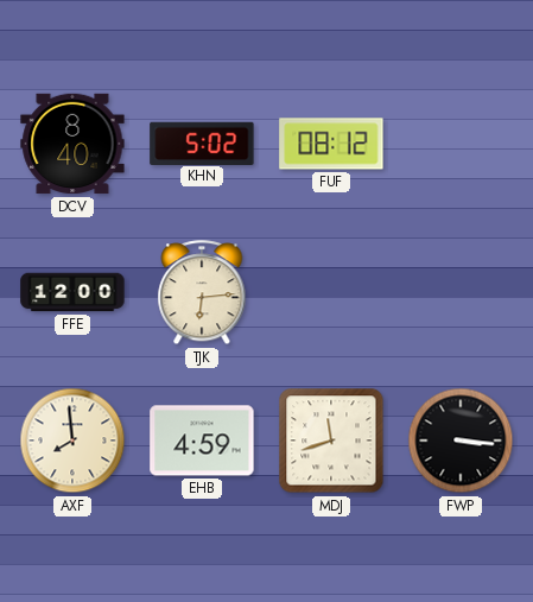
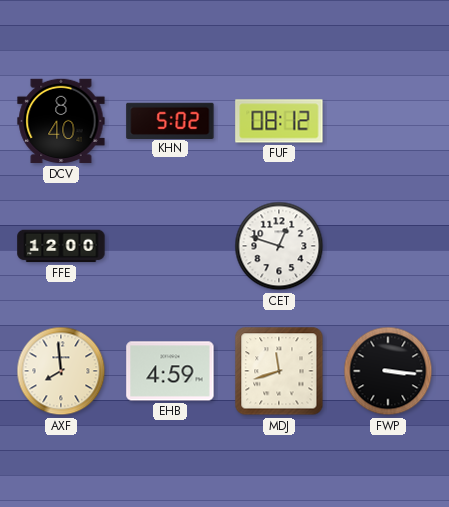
TJK: 6:14 -> none
CET: none -> 12:48
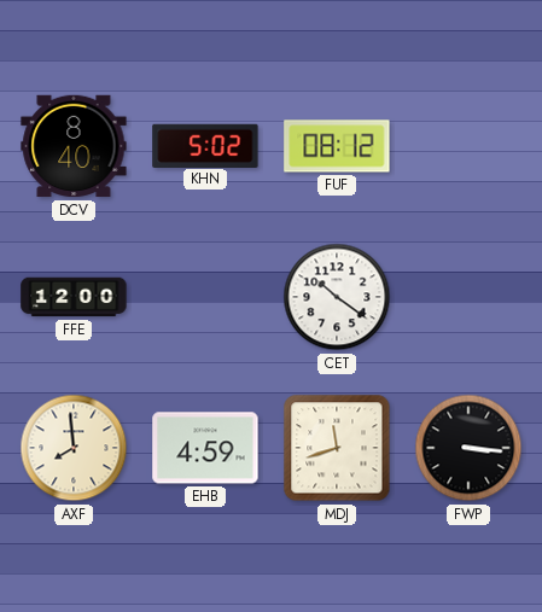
CET: 12:48 -> 10:21
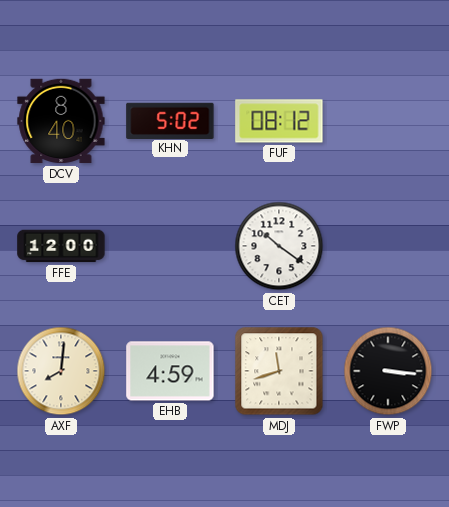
AXF: 7:59 -> 8:01
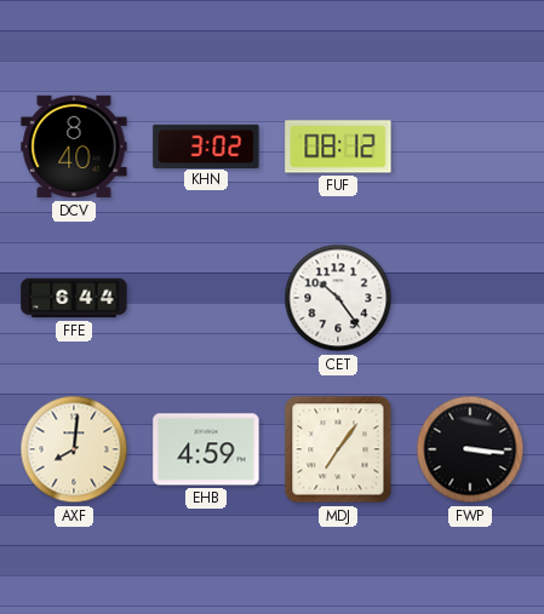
KHN: 5:02 -> 3:02
FFE: 12:00 -> 6:44
CET: 10:21 -> 10:24
MDJ: 11:42 -> 7:06
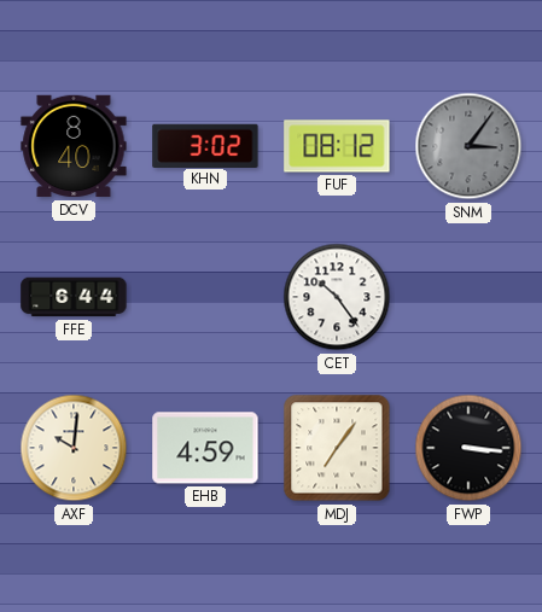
SNM: none -> 3:06
AXF: 8:01 -> 10:01
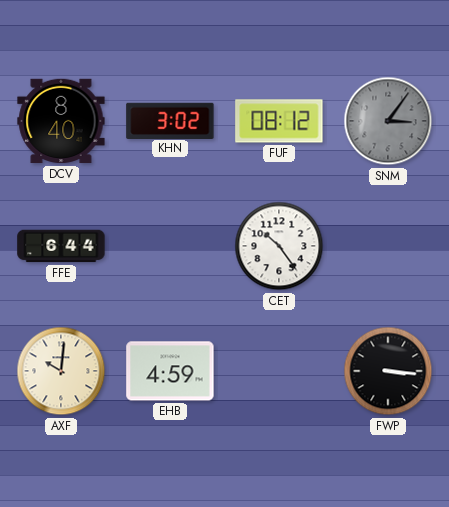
MDJ: 7:06 -> none
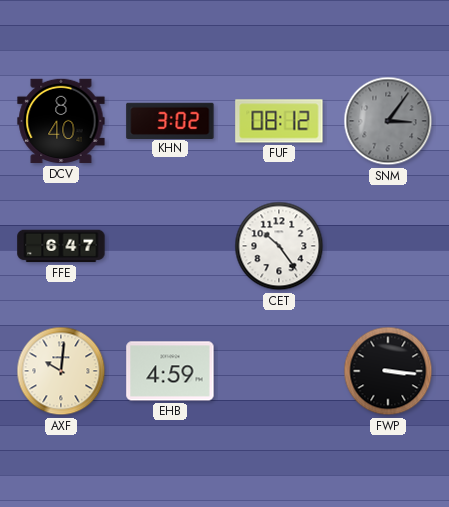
FFE: 6:44 -> 6:47
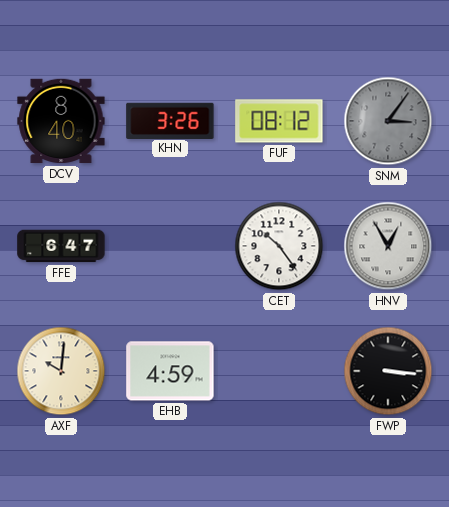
KHN: 3:02 -> 3:26
HNV: none -> 12:55
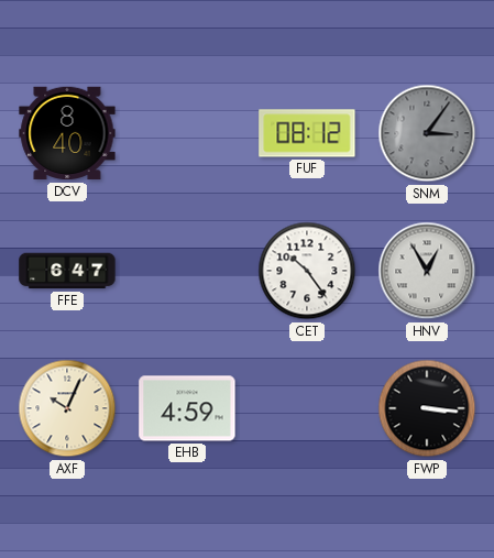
KHN: 3:26 -> none
AXF: 10:01 -> 10:04
